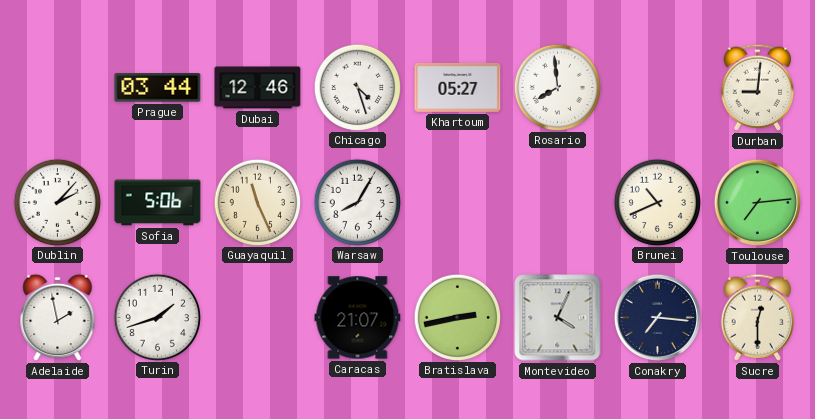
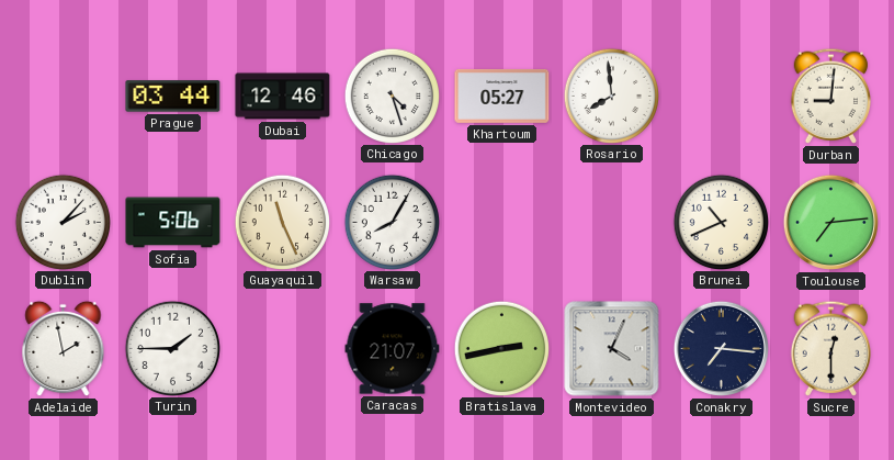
Turin: 1:42 -> 1:45
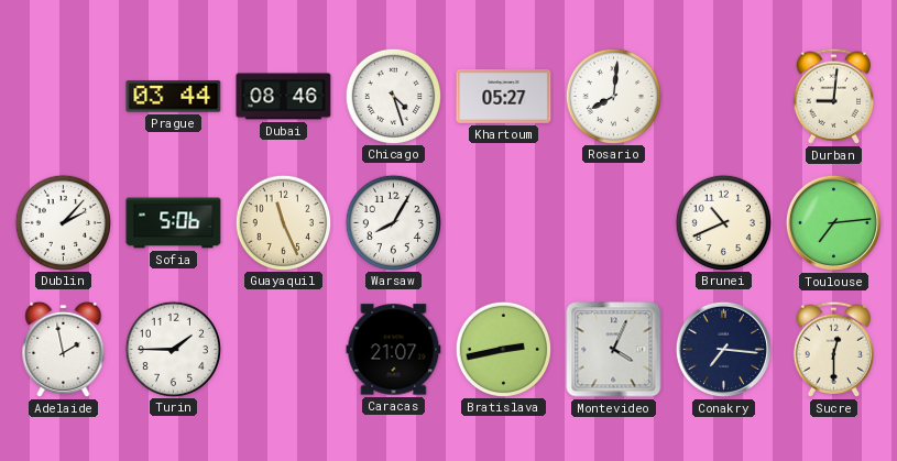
Dubai: 12:46 -> 08:46
Rosario: 7:59 -> 8:01
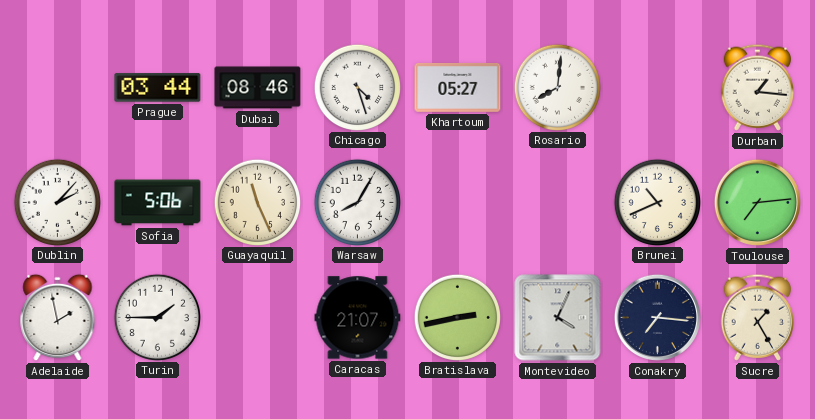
Durban: 9:01 -> 1:16
Sucre: 12:30 -> 1:25
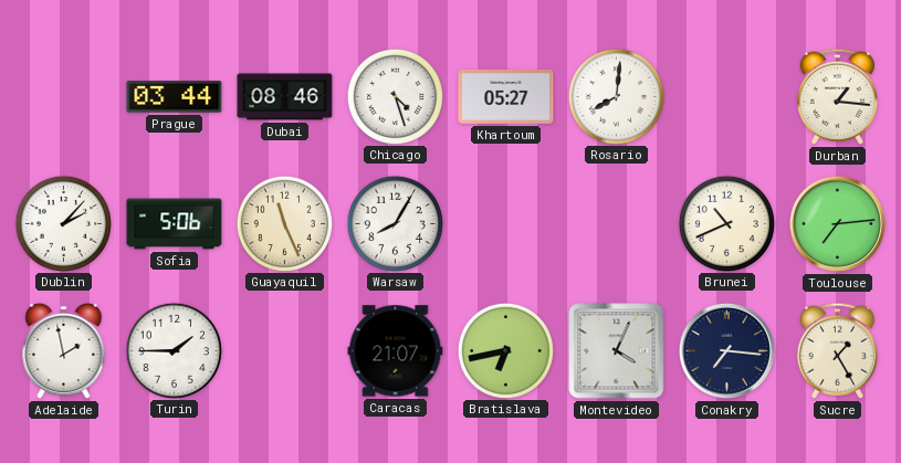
Bratislava: 2:43 -> 6:43
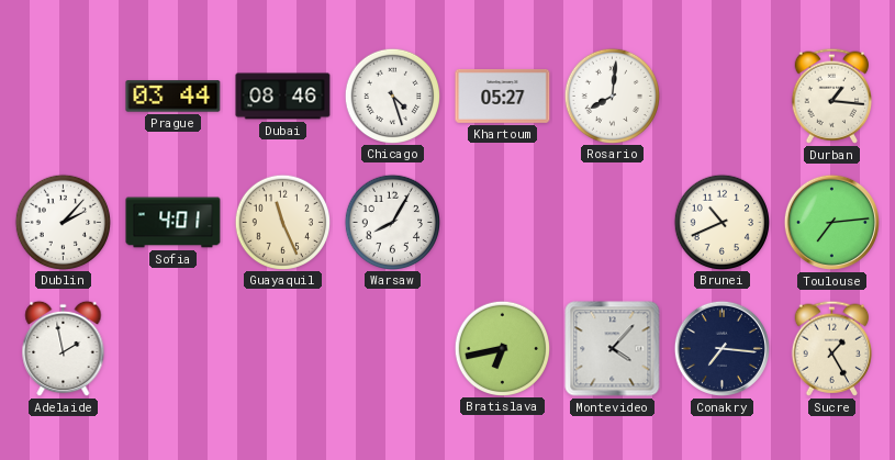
Sofia: 5:06 -> 4:01
Turin: 1:45 -> none
Caracas: 21:07 -> none
Montevideo: 4:04 -> 4:07
